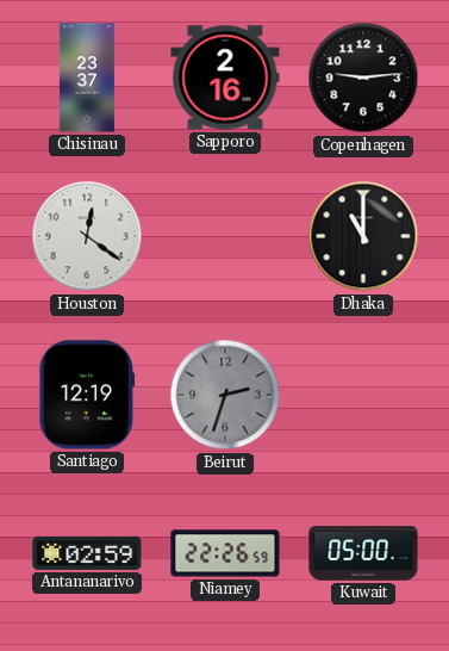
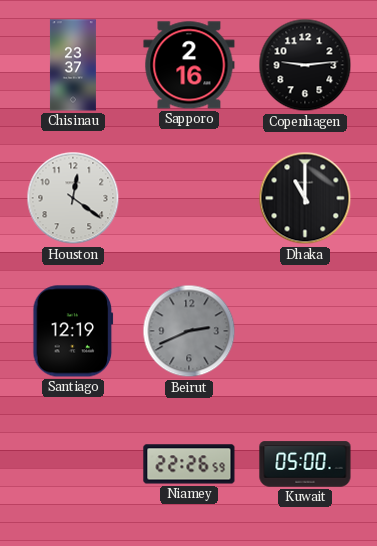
Beirut: 2:33 -> 2:41
Antananarivo: 02:59 -> none
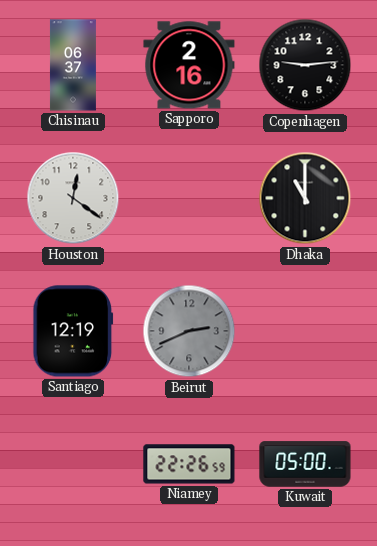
Chisinau: 23:37 -> 06:37
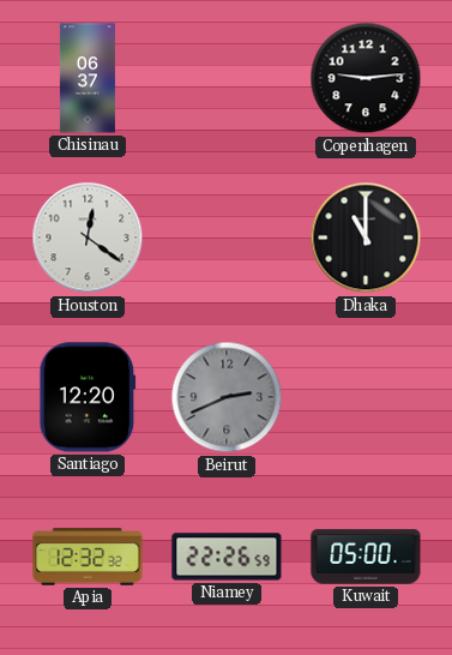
Sapporo: 2:16 -> none
Santiago: 12:19 -> 12:20
Apia: none -> 12:32
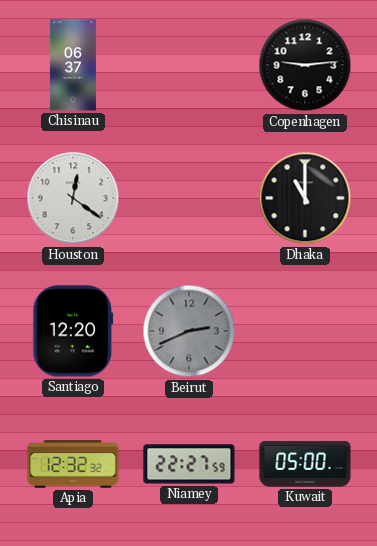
Niamey: 22:26 -> 22:27
